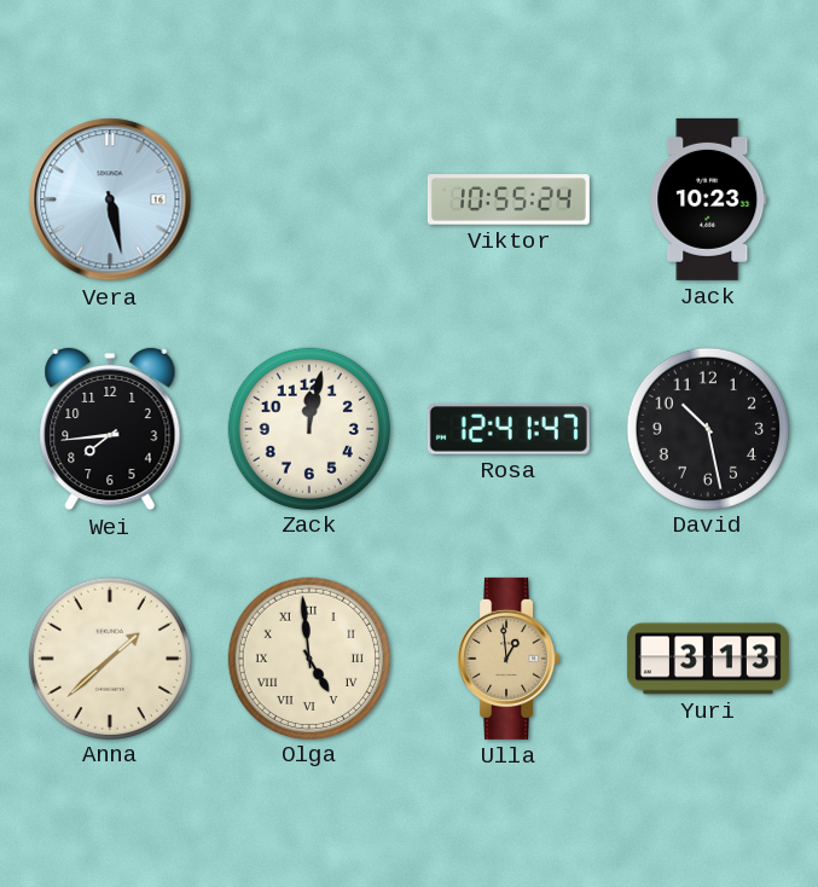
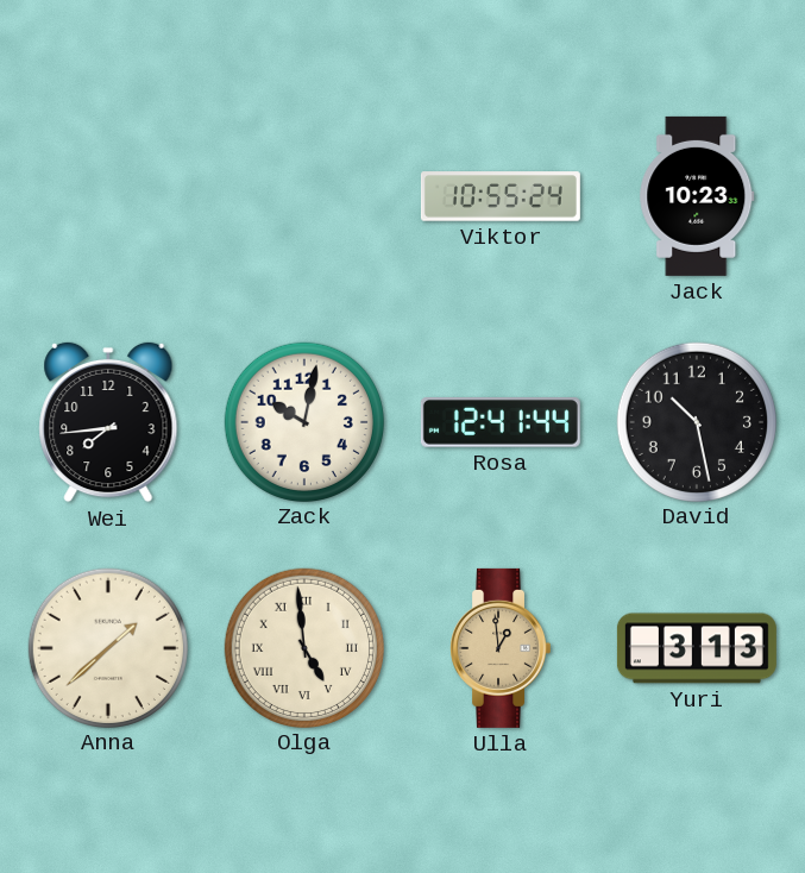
Vera: 5:28 -> none
Zack: 12:02 -> 10:02
Rosa: 12:41:47 -> 12:41:44
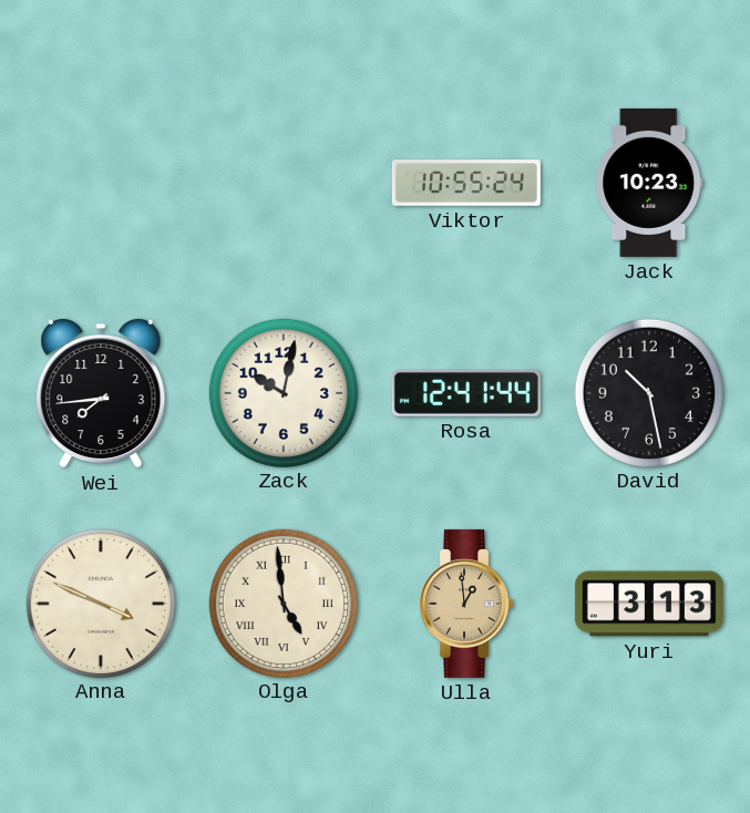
Anna: 1:38 -> 3:49
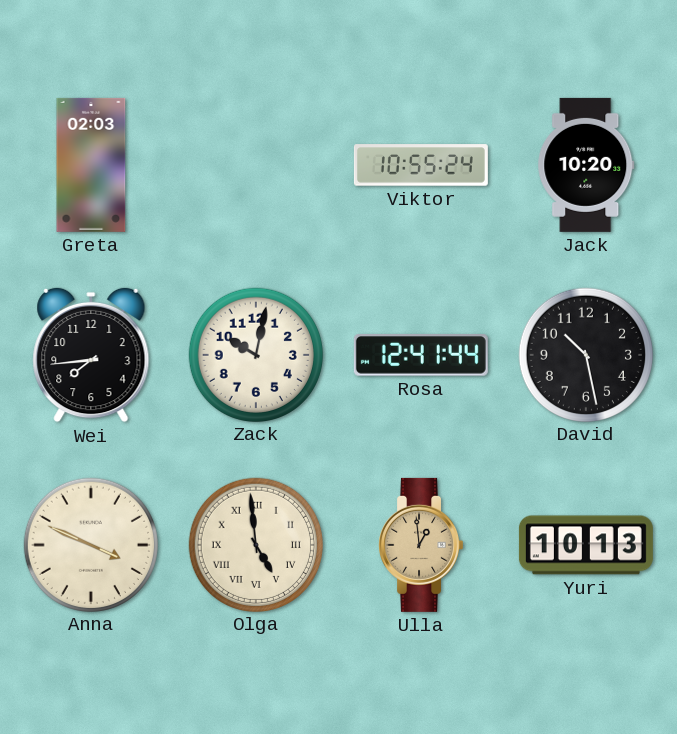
Greta: none -> 02:03
Jack: 10:23 -> 10:20
Yuri: 3:13 -> 10:13
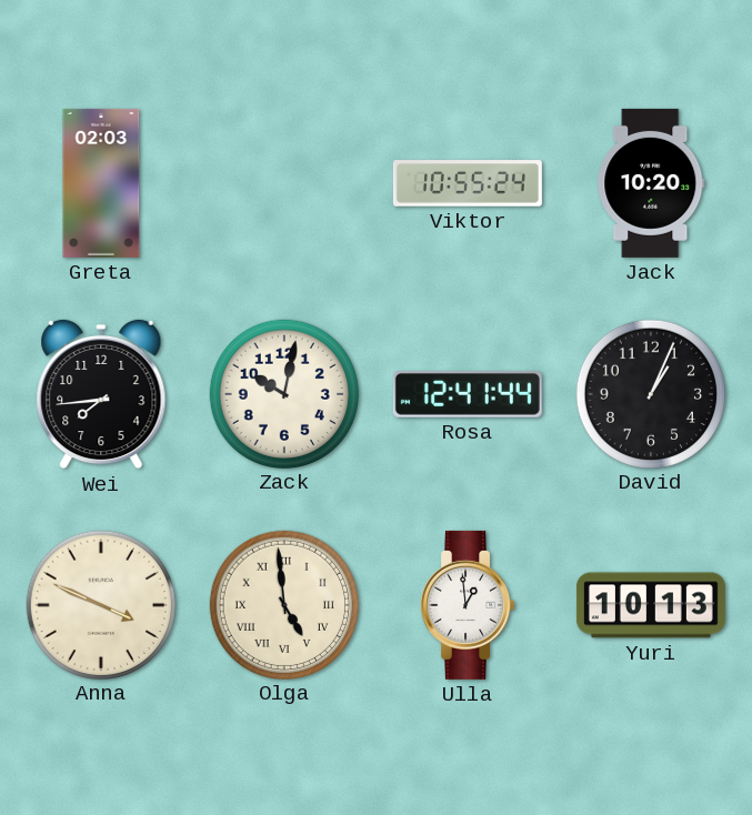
David: 10:28 -> 1:04
Ulla dial: champagne -> white
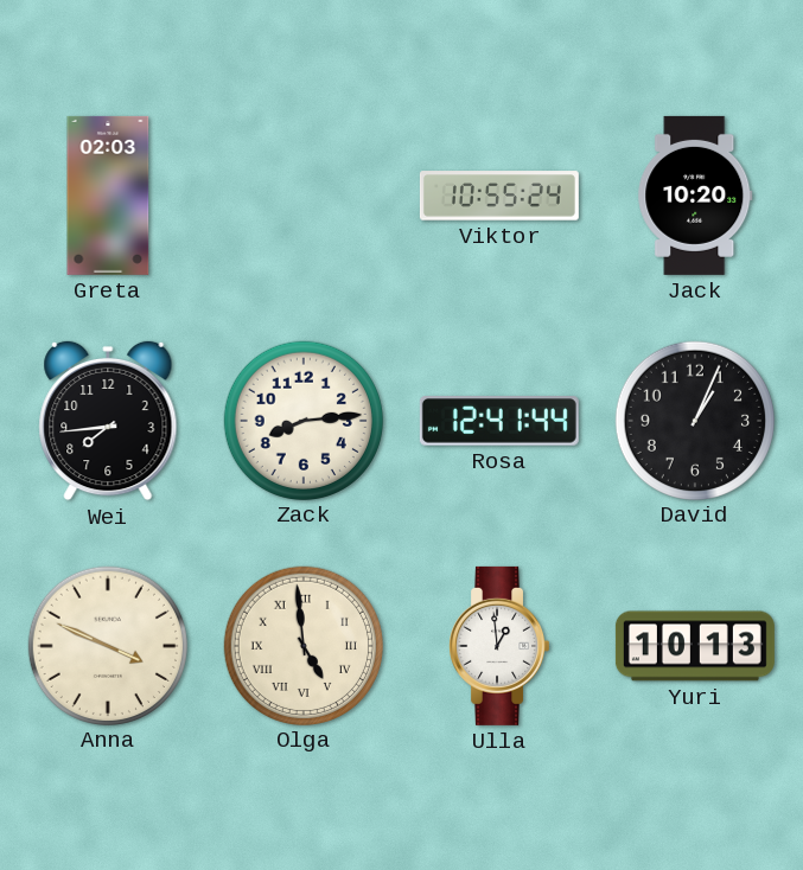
Zack: 10:02 -> 8:14
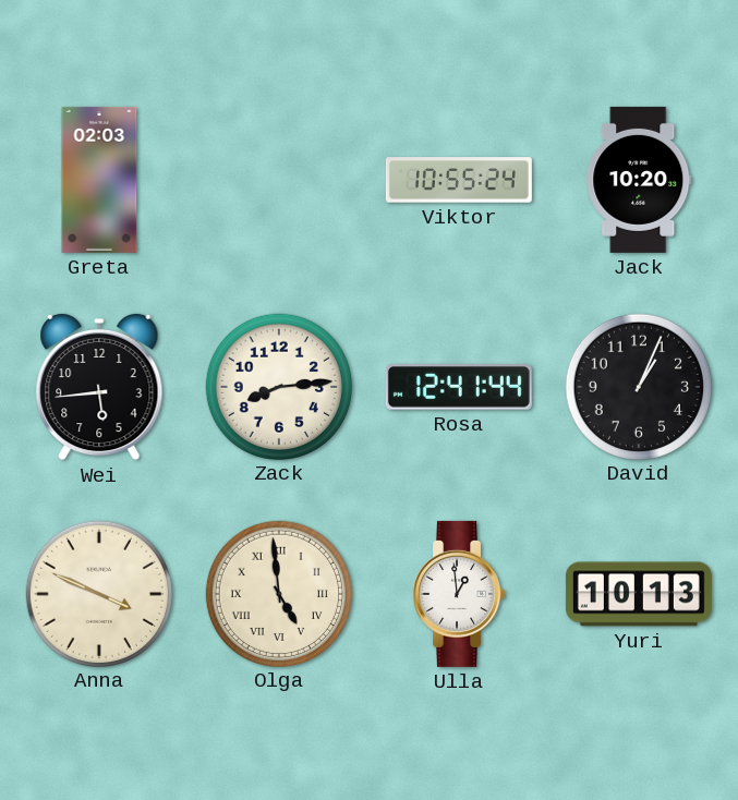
Wei: 7:44 -> 5:44
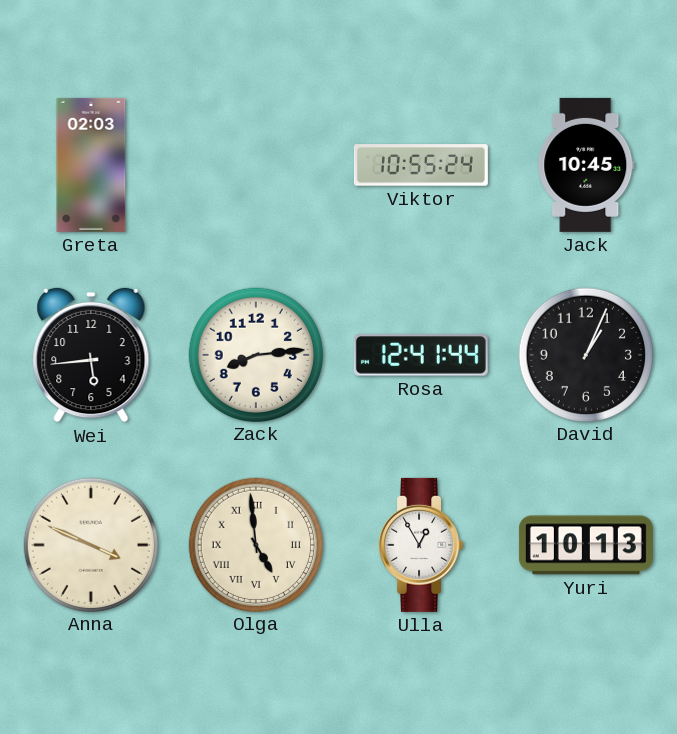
Jack: 10:20 -> 10:45
Ulla: 12:59 -> 12:55
